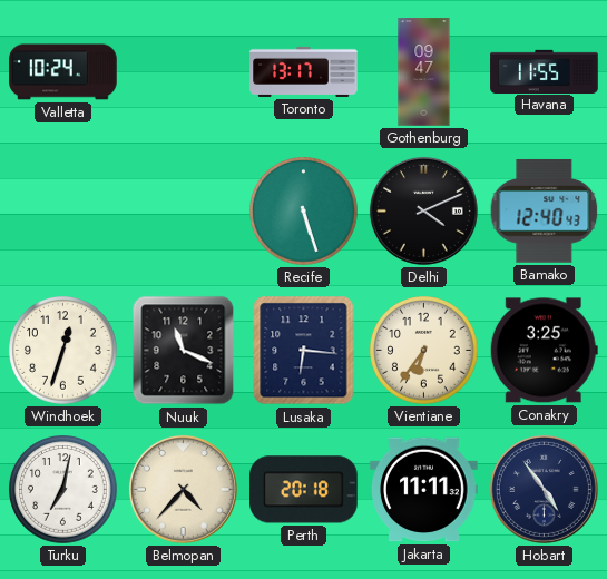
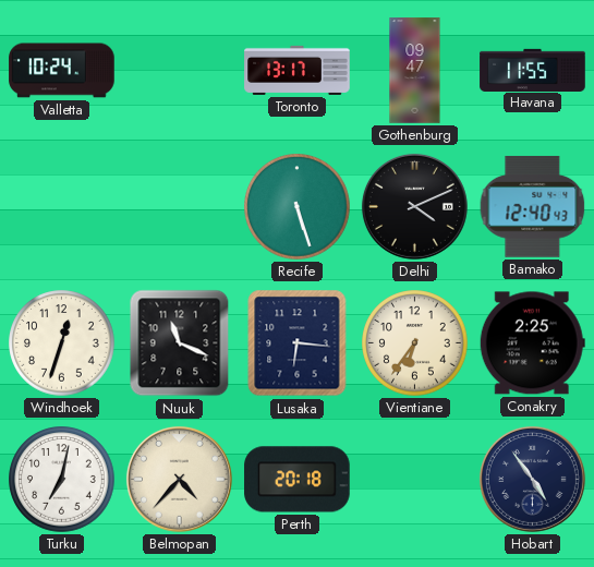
Conakry: 3:25 -> 2:25
Jakarta: 11:11 -> none
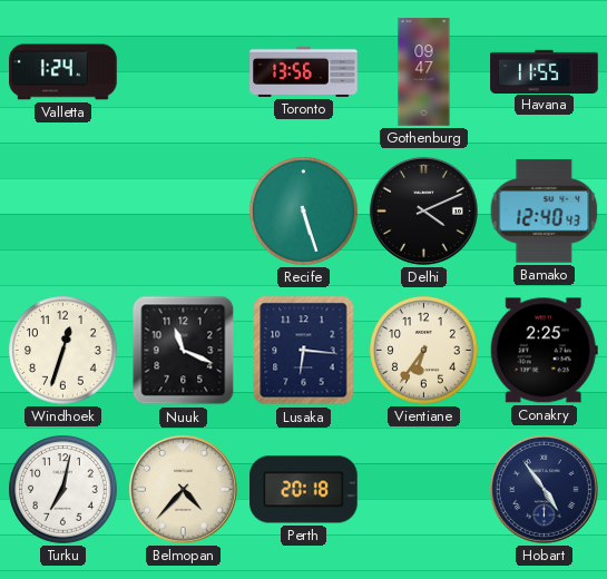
Valletta: 10:24 -> 1:24
Toronto: 13:17 -> 13:56
